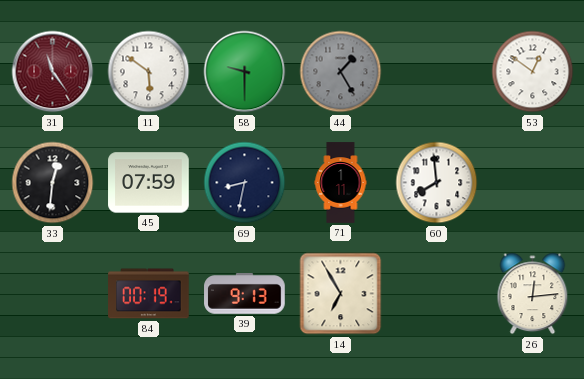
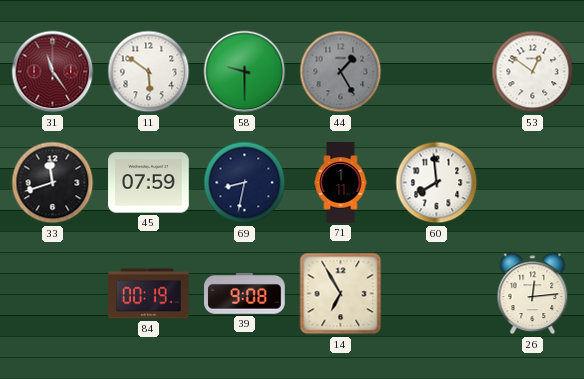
33: 12:31 -> 11:42
39: 9:13 -> 9:08
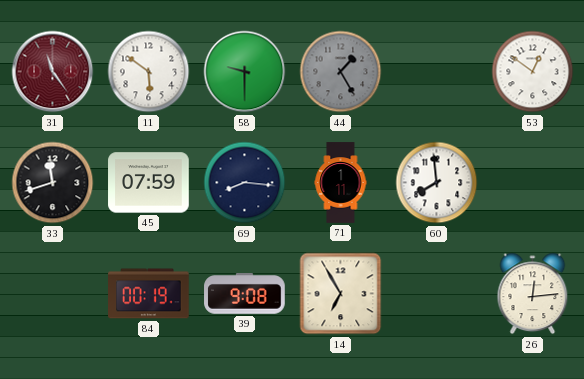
69: 8:32 -> 8:16
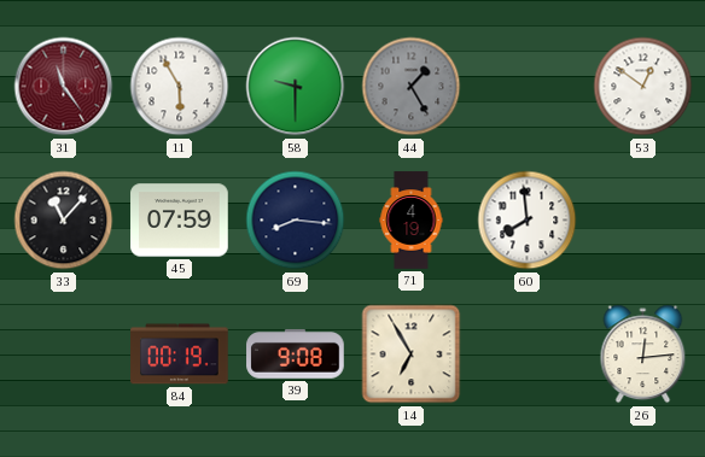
11: 5:51 -> 5:55
33: 11:42 -> 11:07
71: 1:11 -> 4:19
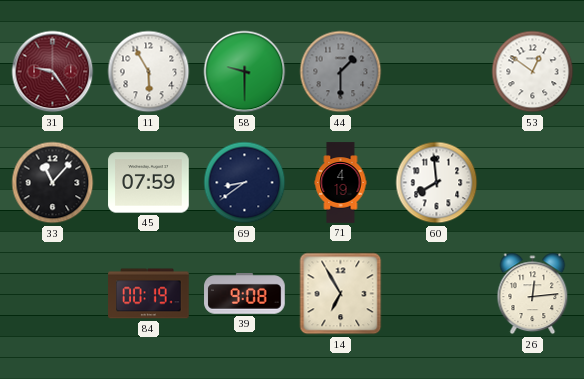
31: 11:24 -> 9:24
44: 1:25 -> 1:30
69: 8:16 -> 8:39
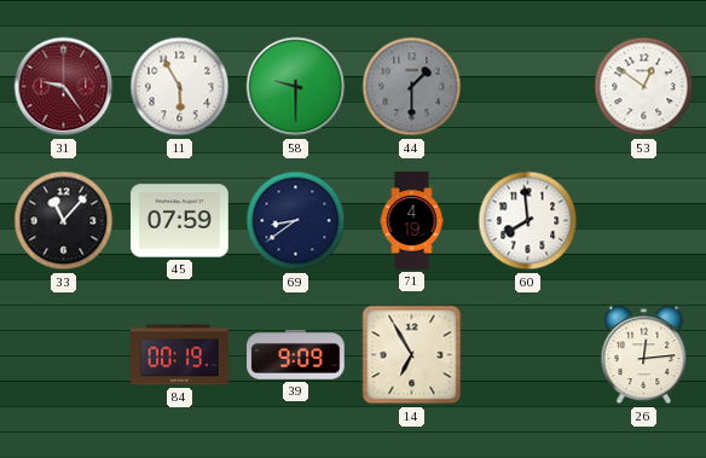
39: 9:08 -> 9:09
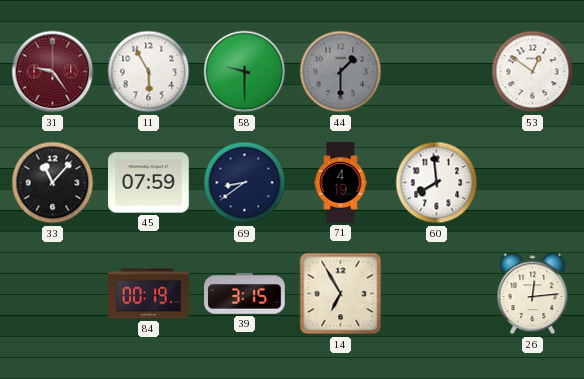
39: 9:09 -> 3:15
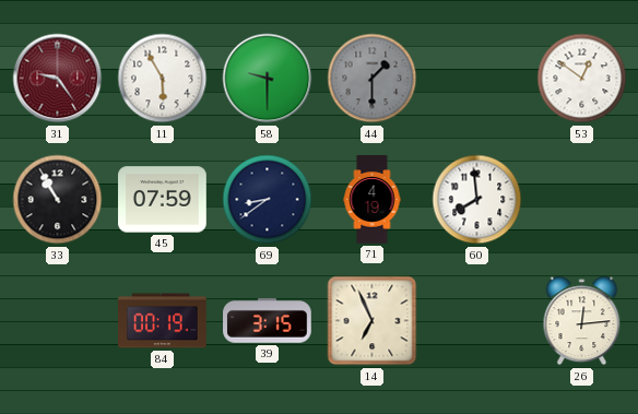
33: 11:07 -> 10:55
14: 6:55 -> 6:56
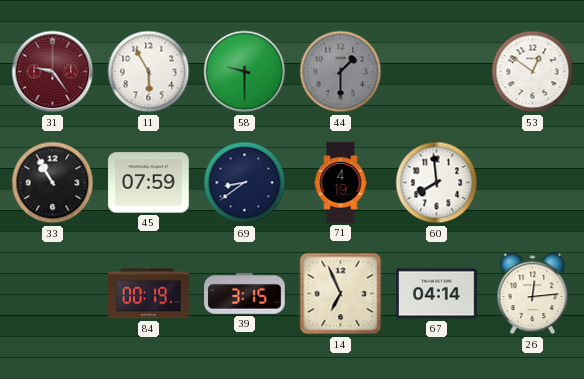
67: none -> 04:14
